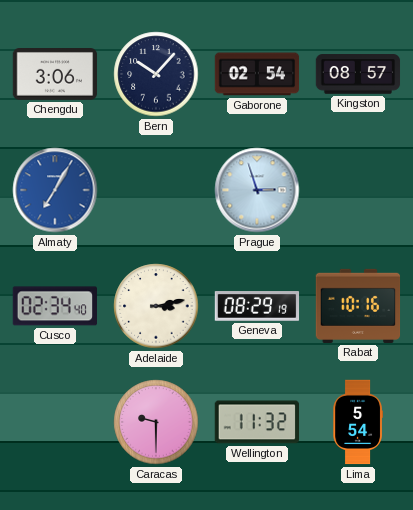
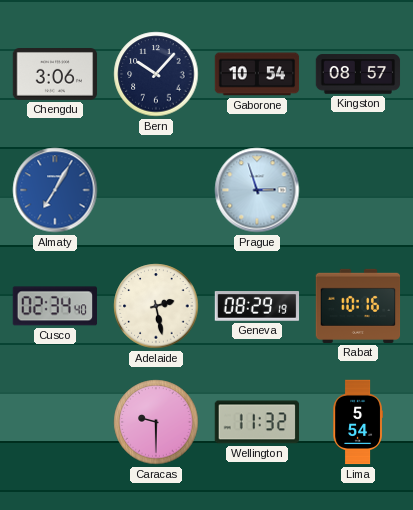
Gaborone: 02:54 -> 10:54
Adelaide: 3:13 -> 2:28
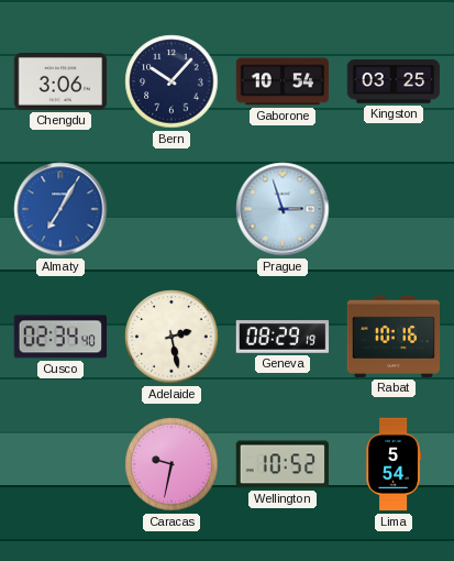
Kingston: 08:57 -> 03:25
Caracas: 9:30 -> 9:32
Wellington: 11:32 -> 10:52
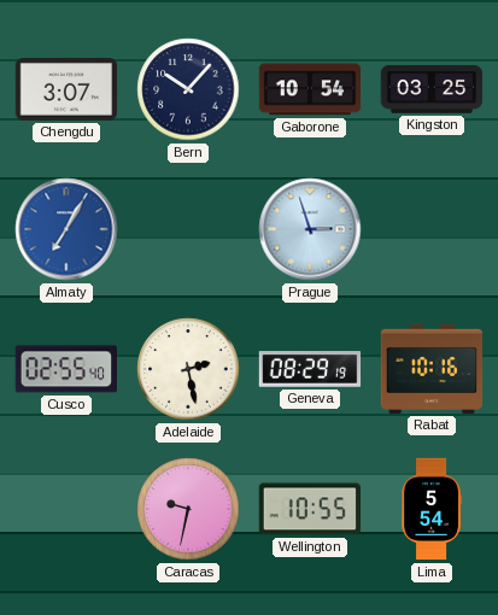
Chengdu: 3:06 -> 3:07
Cusco: 02:34 -> 02:55
Wellington: 10:52 -> 10:55
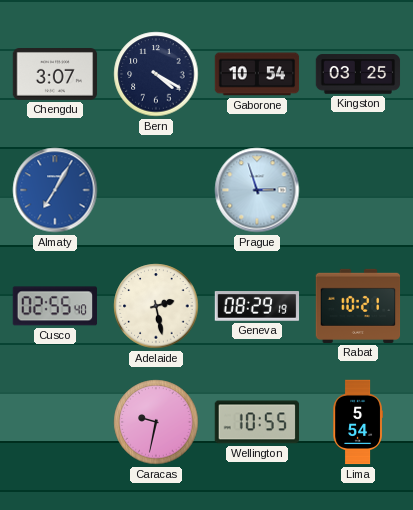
Bern: 10:07 -> 4:20
Rabat: 10:16 -> 10:21
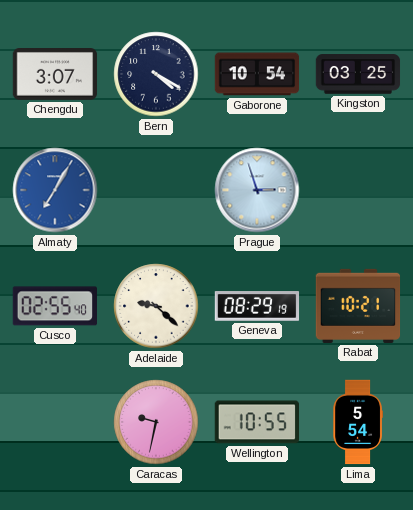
Adelaide: 2:28 -> 9:22
